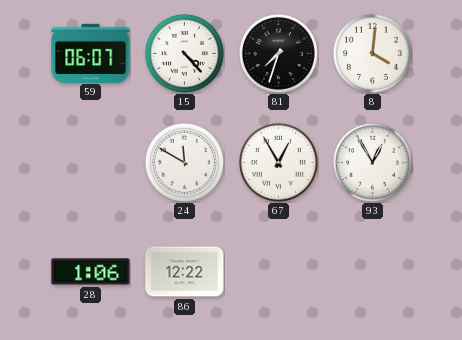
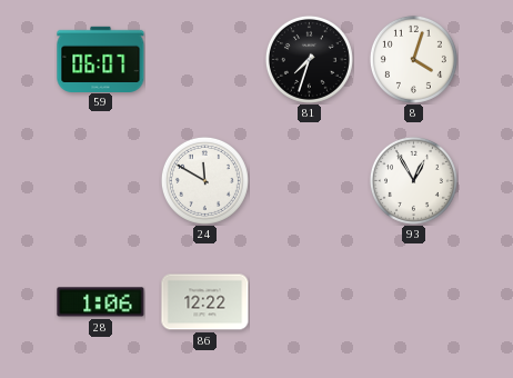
15: 4:23 -> none
8: 4:01 -> 4:03
67: 12:55 -> none
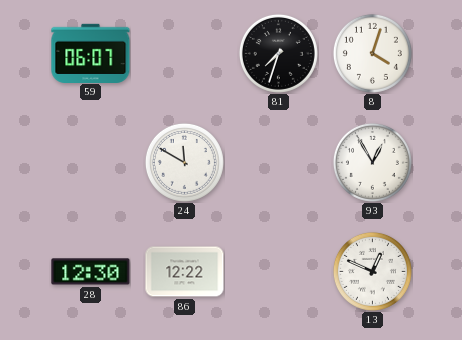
28: 1:06 -> 12:30
13: none -> 12:49
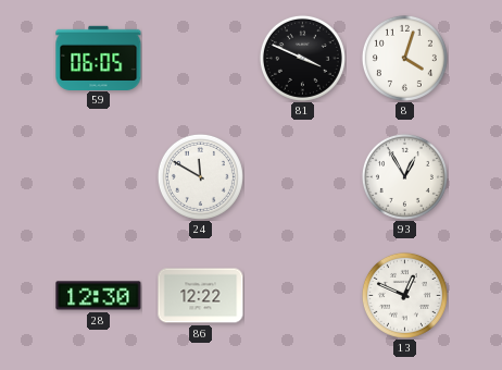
59: 06:07 -> 06:05
81: 7:33 -> 3:49
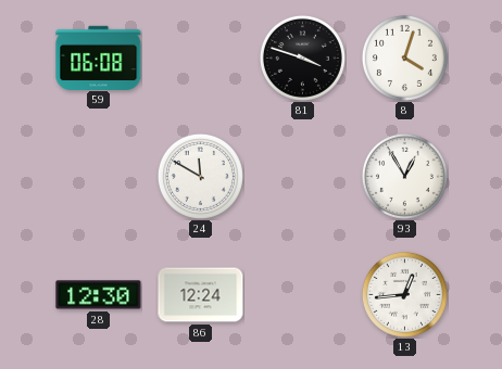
59: 06:05 -> 06:08
81: 3:49 -> 3:48
86: 12:22 -> 12:24
13: 12:49 -> 12:44
